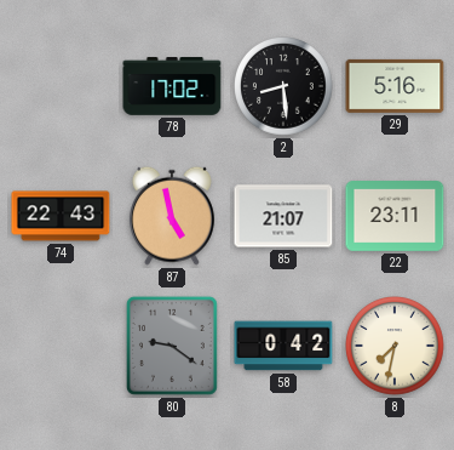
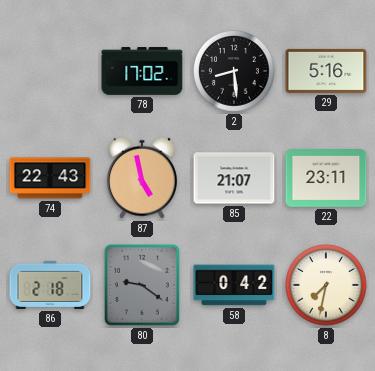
86: none -> 2:18
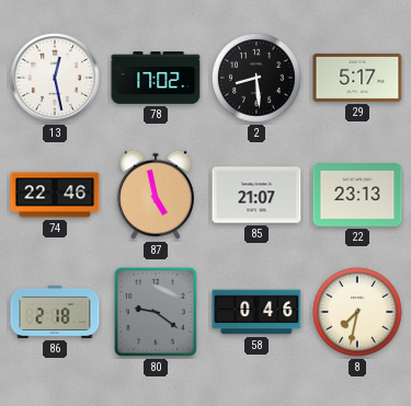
13: none -> 12:28
29: 5:16 -> 5:17
74: 22:43 -> 22:46
22: 23:11 -> 23:13
58: 0:42 -> 0:46
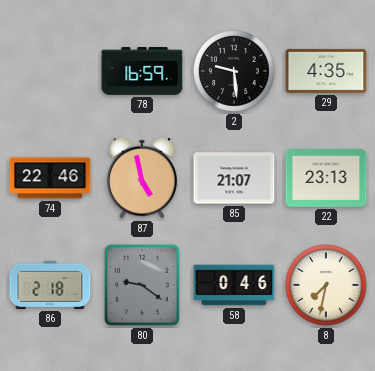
13: 12:28 -> none
78: 17:02 -> 16:59
2: 8:29 -> 9:29
29: 5:17 -> 4:35
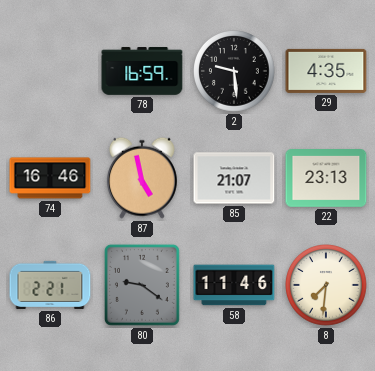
74: 22:46 -> 16:46
86: 2:18 -> 2:21
58: 0:46 -> 11:46
8: 7:32 -> 7:31
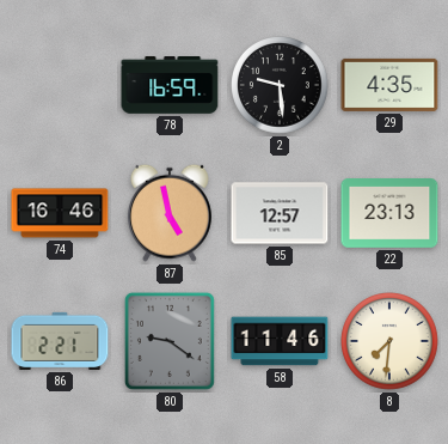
85: 21:07 -> 12:57
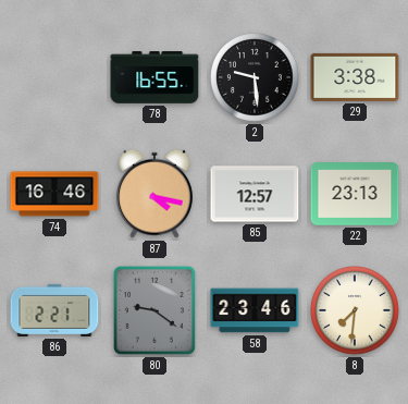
78: 16:59 -> 16:55
29: 4:35 -> 3:38
87: 4:58 -> 4:17
58: 11:46 -> 23:46
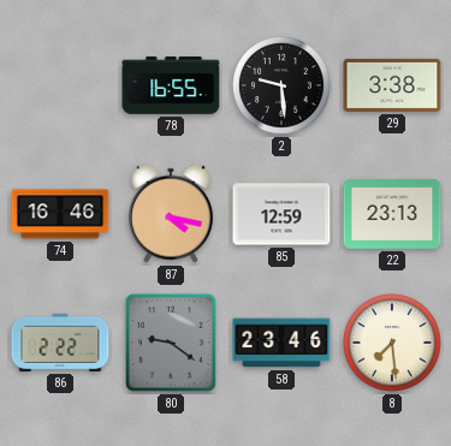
85: 12:57 -> 12:59
86: 2:21 -> 2:22
8: 7:31 -> 7:29
